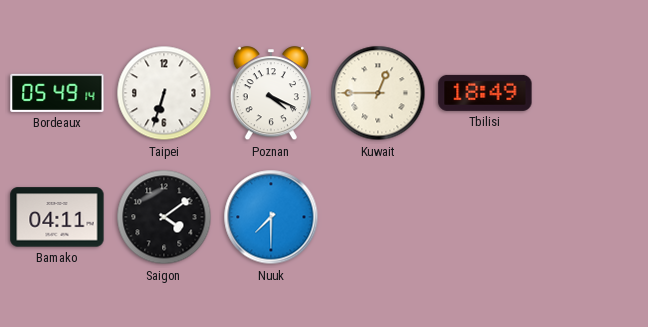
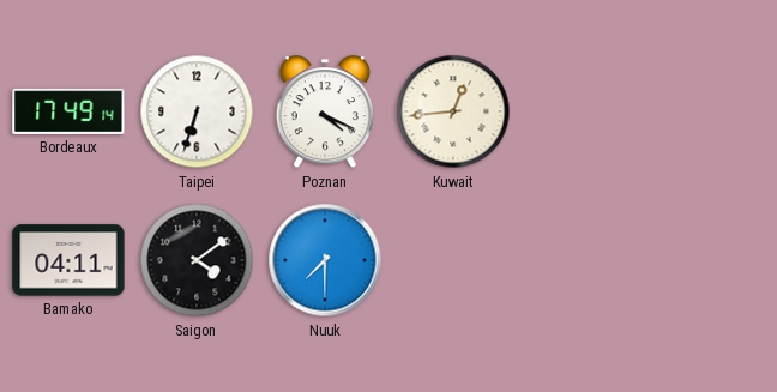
Bordeaux: 05:49 -> 17:49
Kuwait: 12:45 -> 12:44
Tbilisi: 18:49 -> none
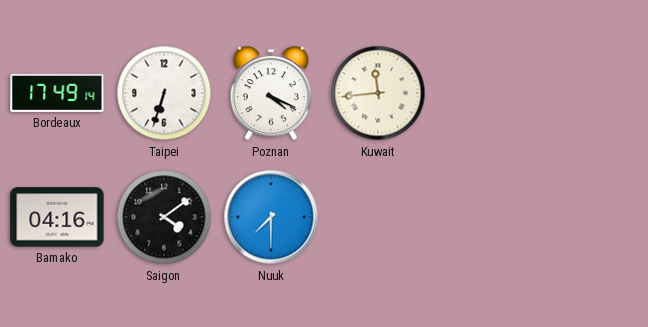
Kuwait: 12:44 -> 11:44
Bamako: 04:11 -> 04:16
